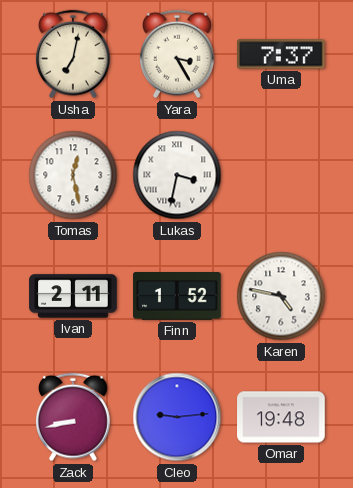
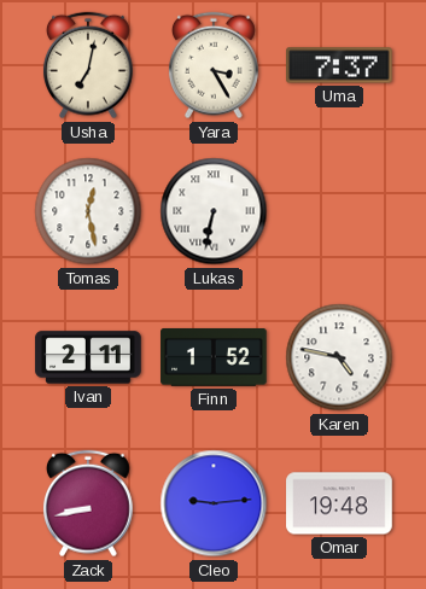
Lukas: 3:32 -> 6:32
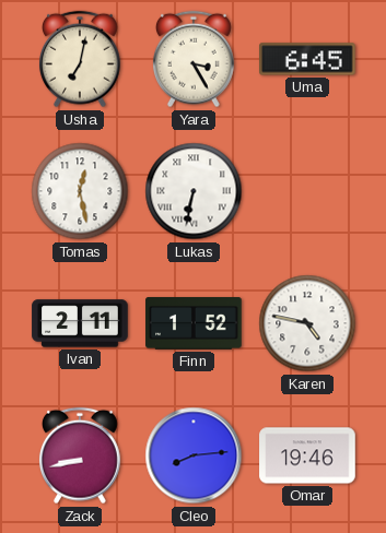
Uma: 7:37 -> 6:45
Cleo: 9:14 -> 8:14
Omar: 19:48 -> 19:46
